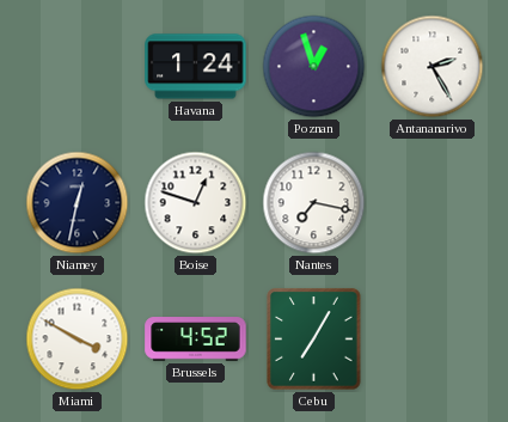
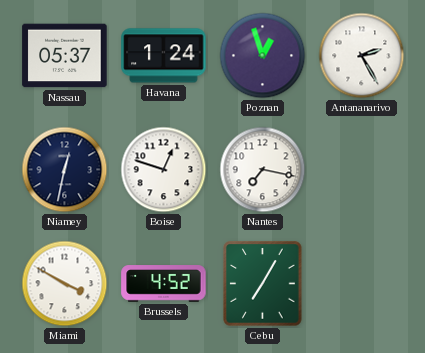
Nassau: none -> 05:37
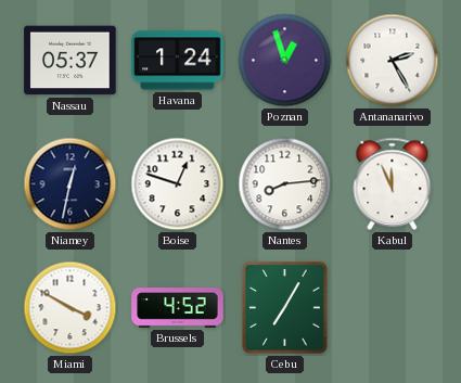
Nantes: 7:17 -> 8:14
Kabul: none -> 11:56
